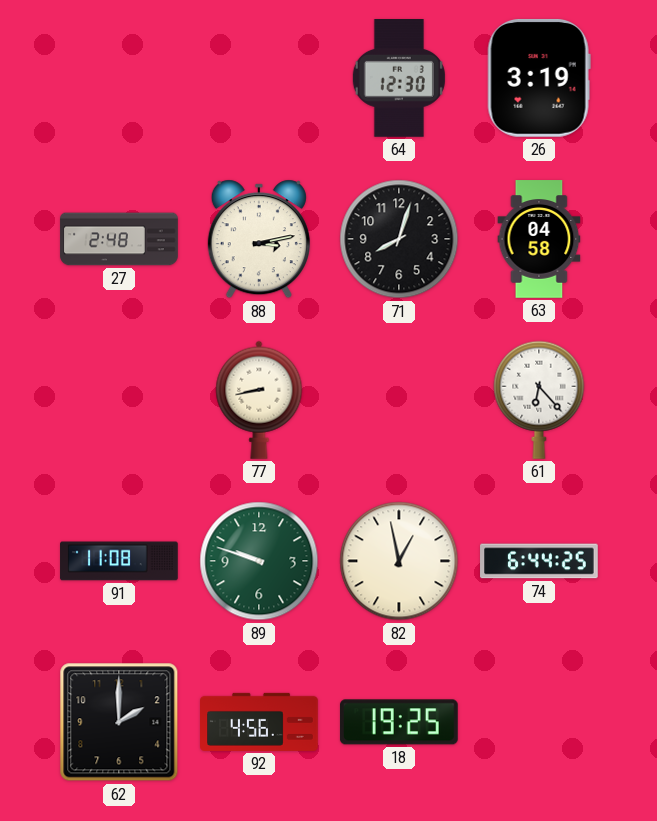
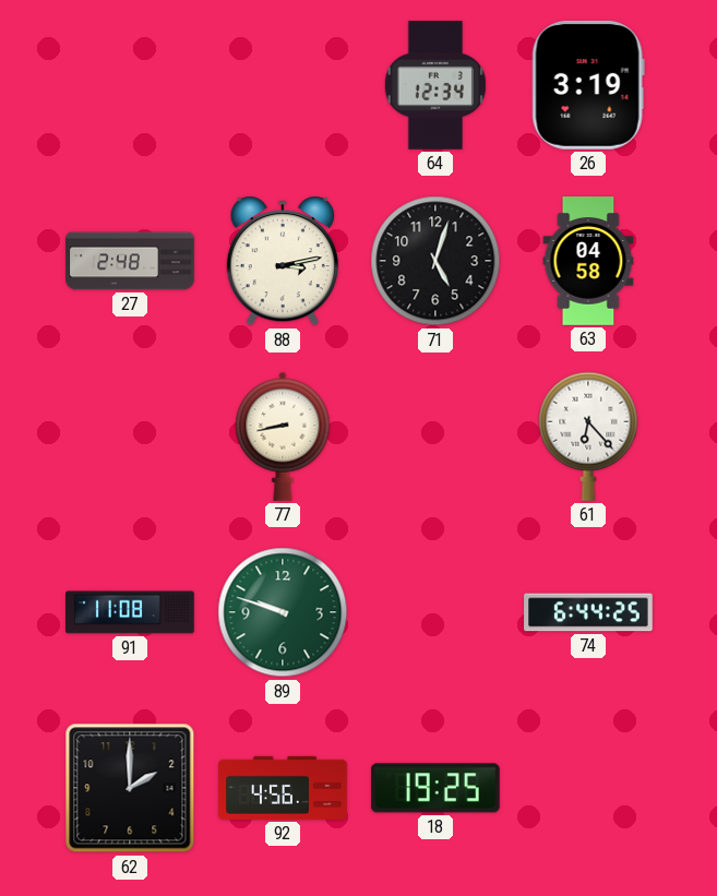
64: 12:30 -> 12:34
71: 8:03 -> 5:03
82: 12:58 -> none
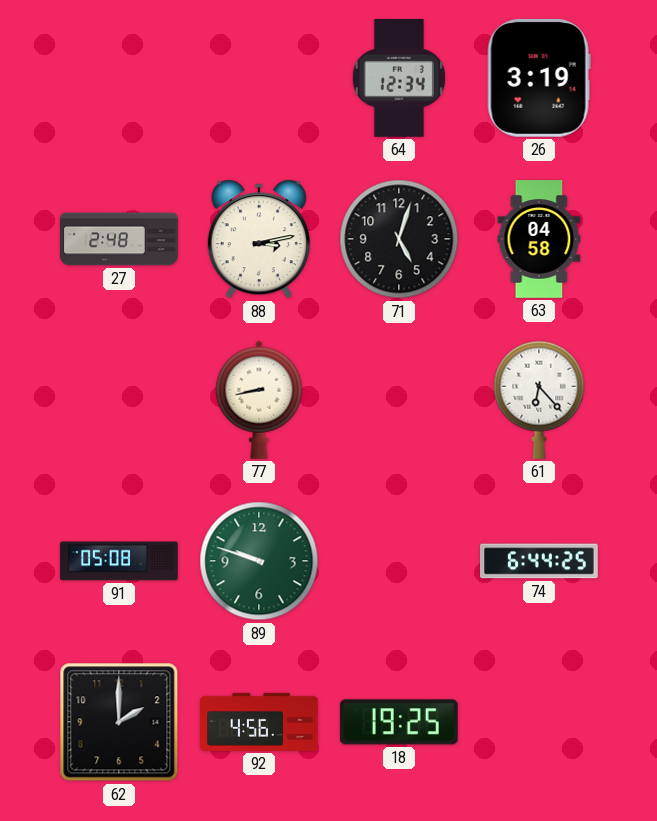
91: 11:08 -> 05:08
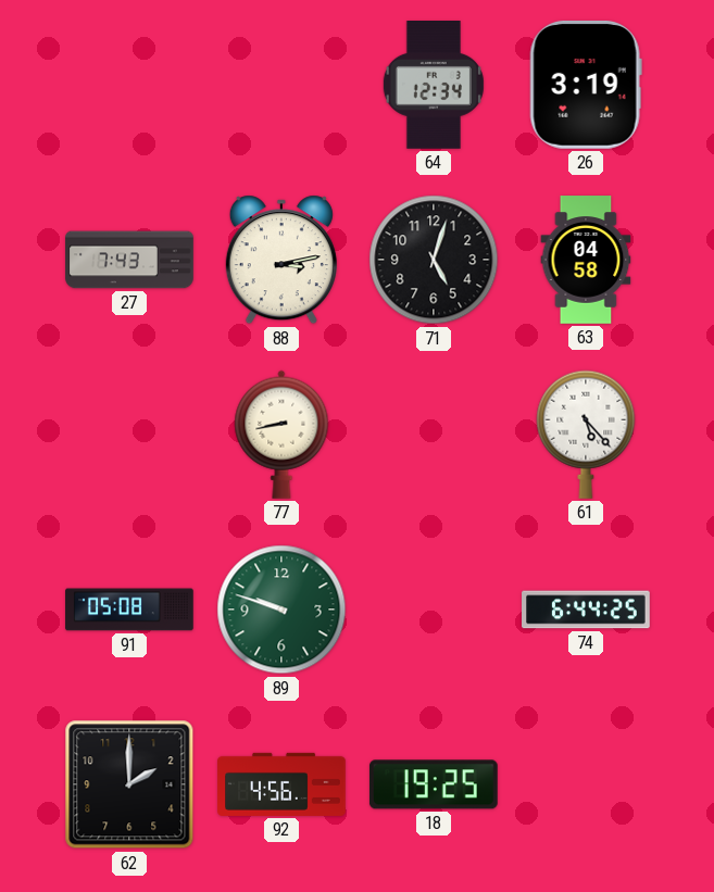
27: 2:48 -> 7:43
61: 6:23 -> 5:23
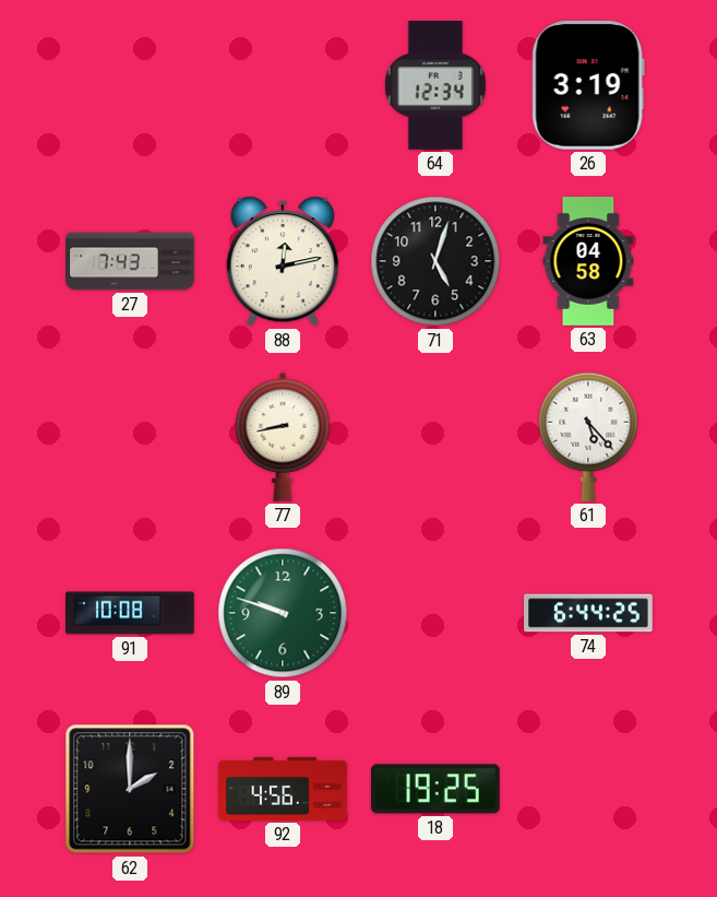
88: 3:13 -> 12:13
91: 05:08 -> 10:08
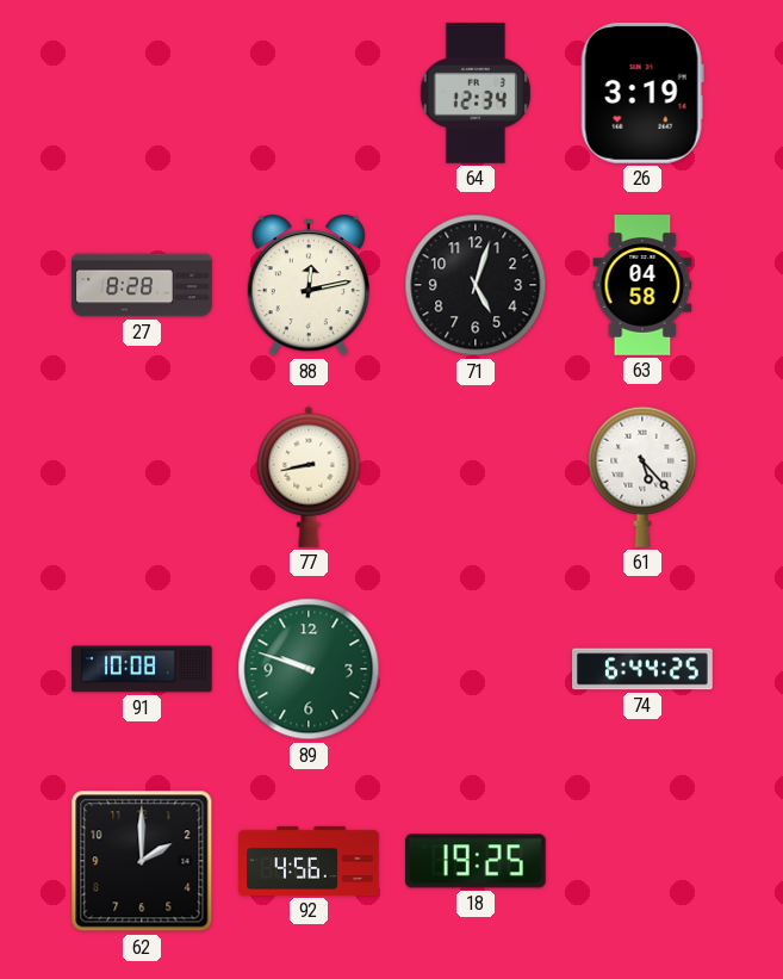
27: 7:43 -> 8:28
